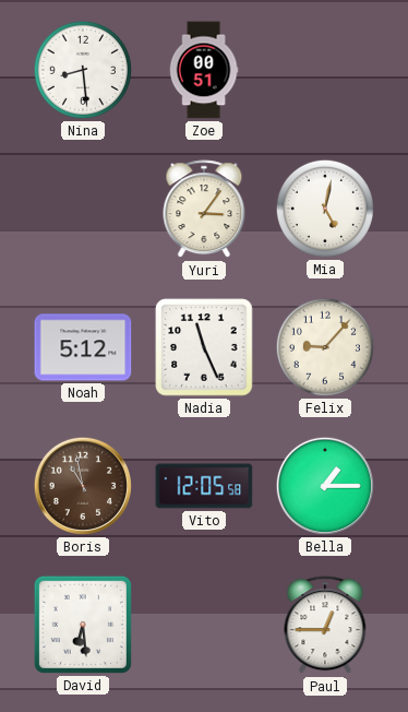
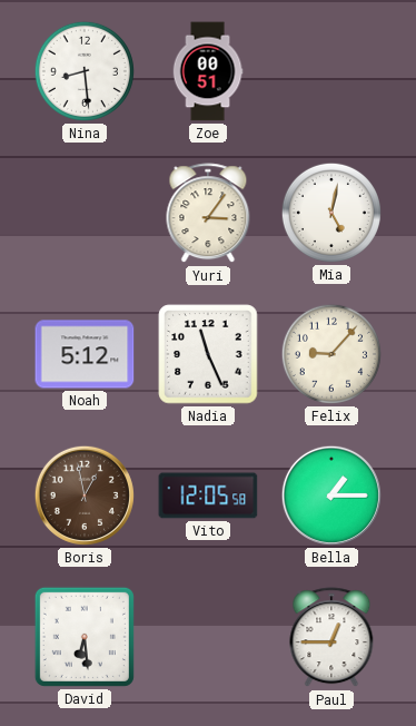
Boris: 10:58 -> 12:58
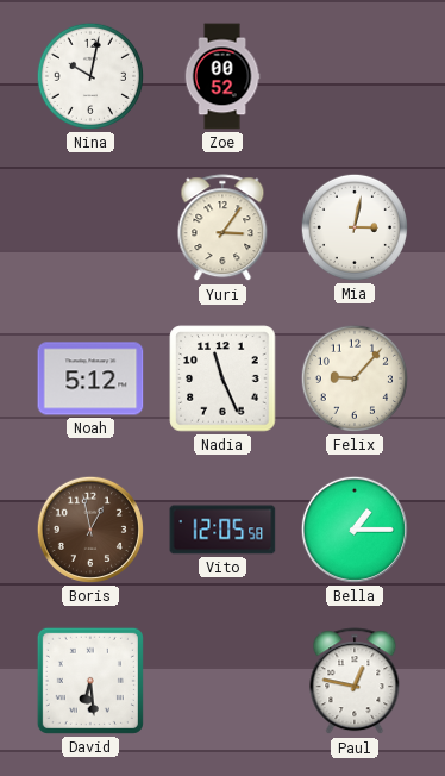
Nina: 8:29 -> 10:02
Zoe: 00:51 -> 00:52
Mia: 5:02 -> 3:02
Paul: 12:45 -> 12:47
